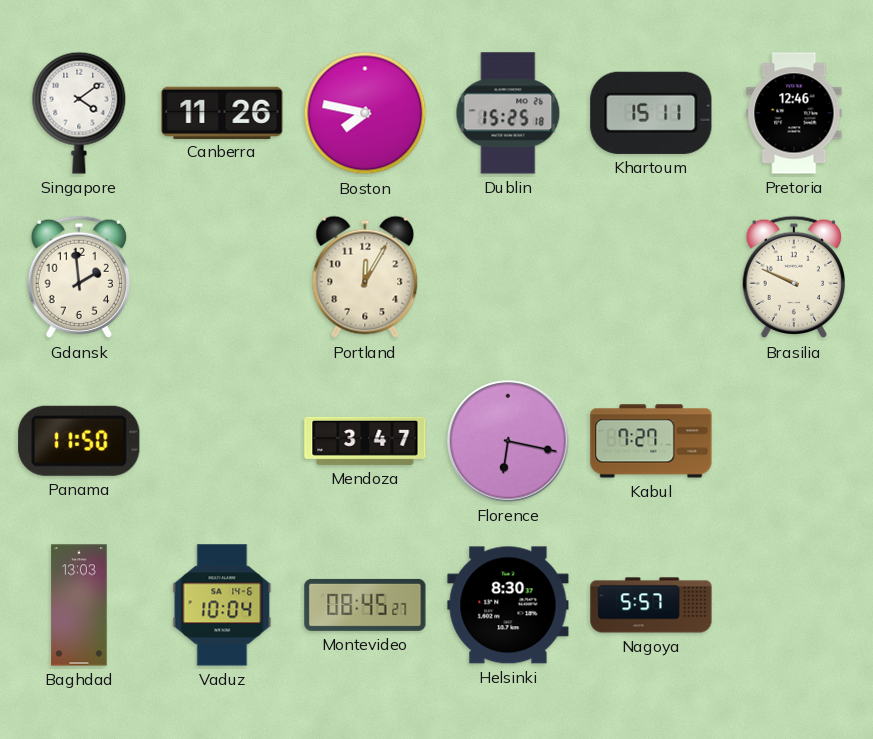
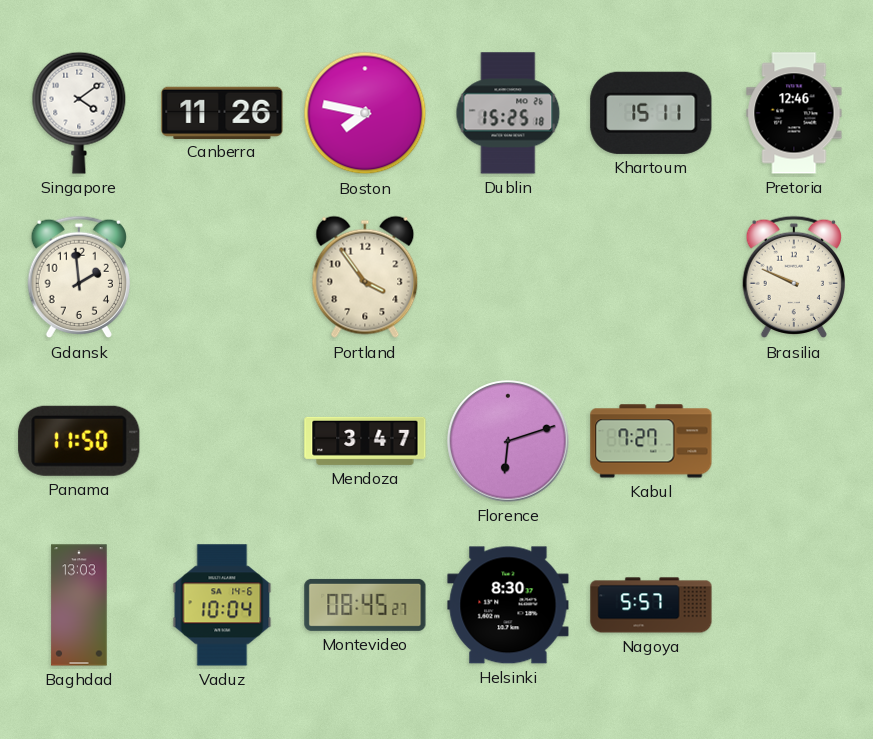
Portland: 12:05 -> 3:54
Florence: 6:17 -> 6:12
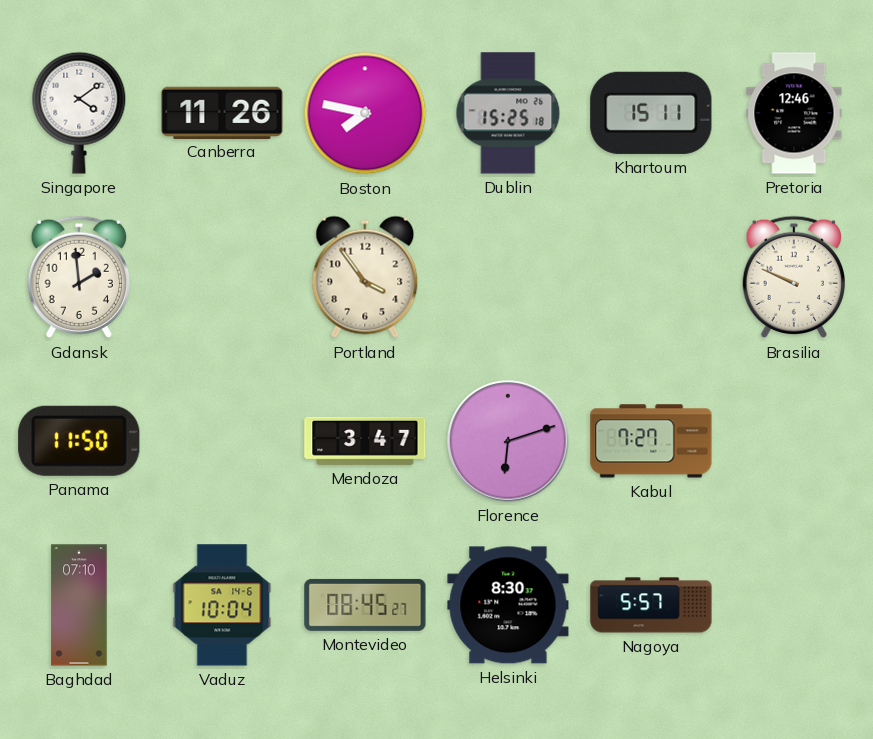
Baghdad: 13:03 -> 07:10
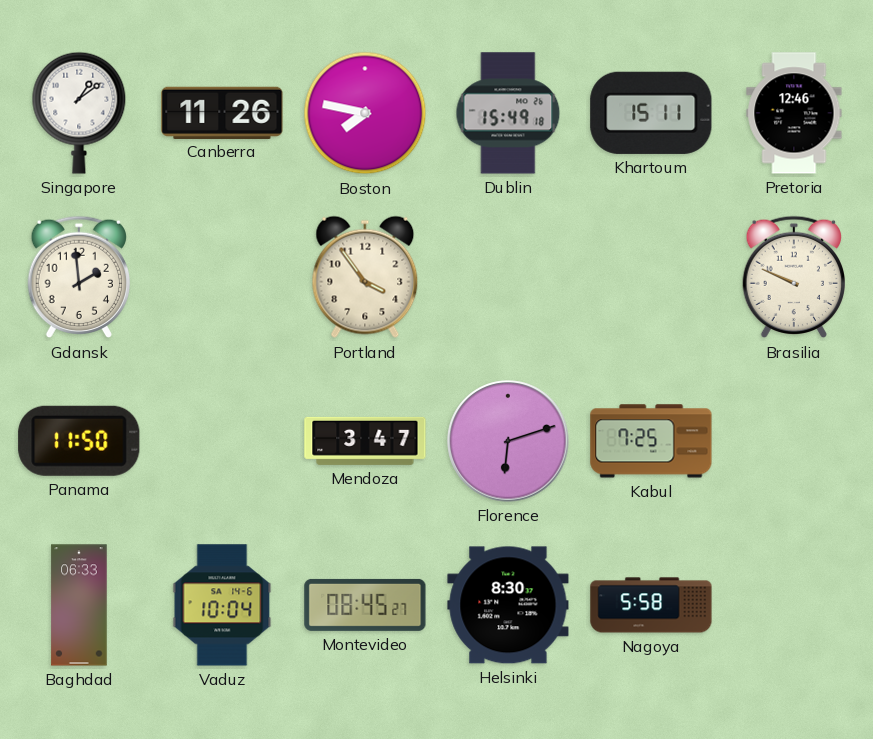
Singapore: 4:09 -> 1:09
Dublin: 15:25 -> 15:49
Kabul: 7:27 -> 7:25
Baghdad: 07:10 -> 06:33
Nagoya: 5:57 -> 5:58
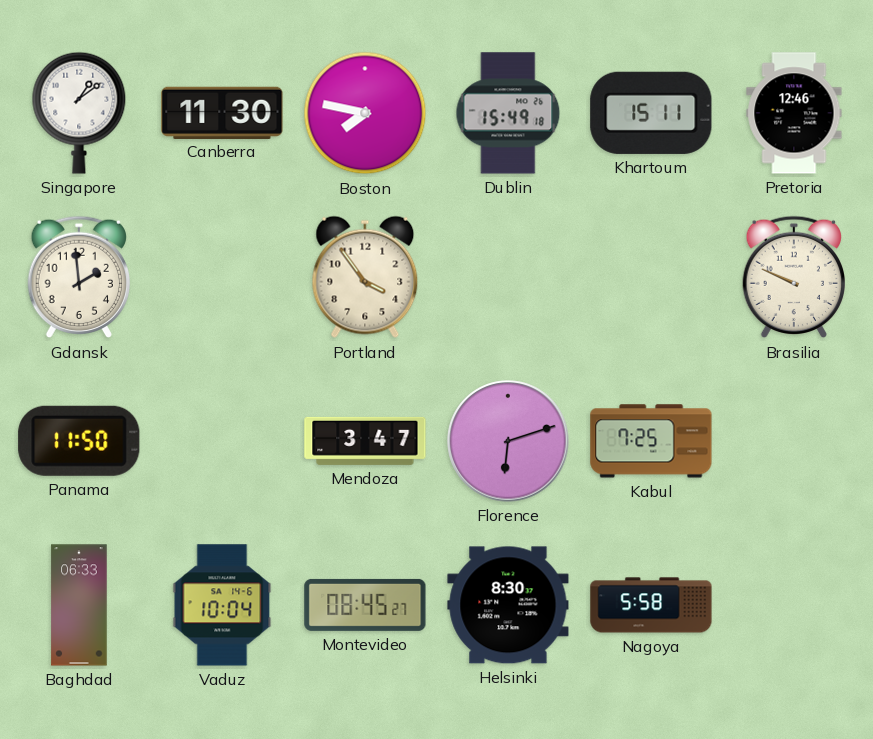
Canberra: 11:26 -> 11:30
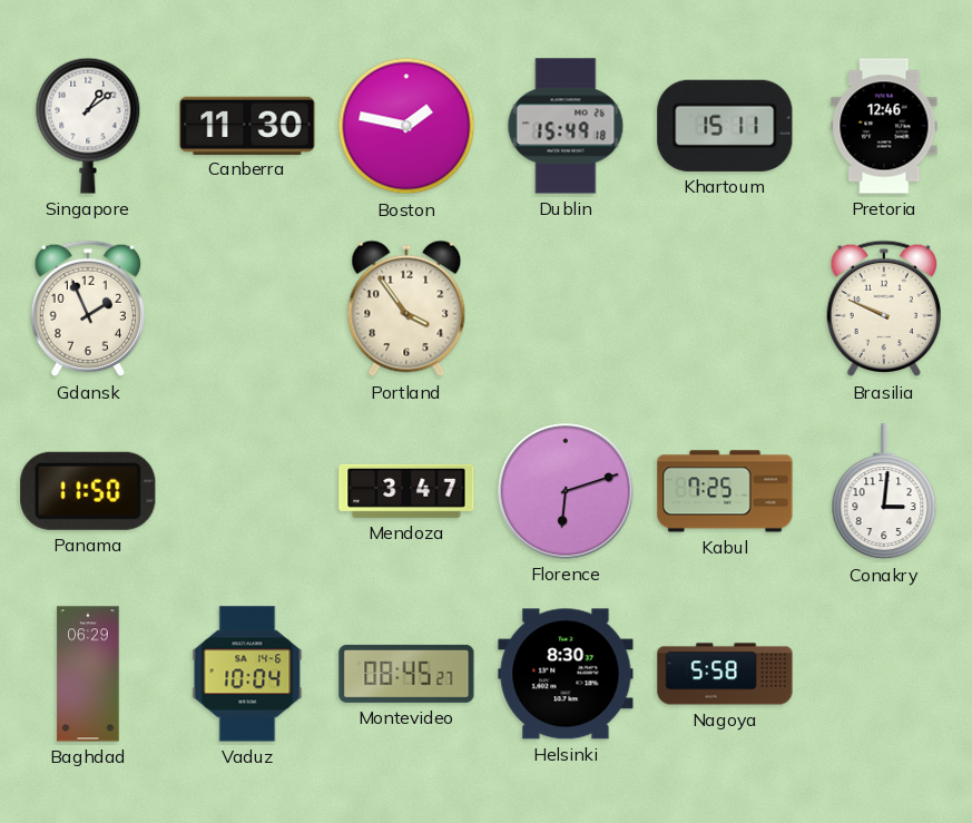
Boston: 7:47 -> 1:47
Gdansk: 1:59 -> 1:56
Conakry: none -> 3:01
Baghdad: 06:33 -> 06:29
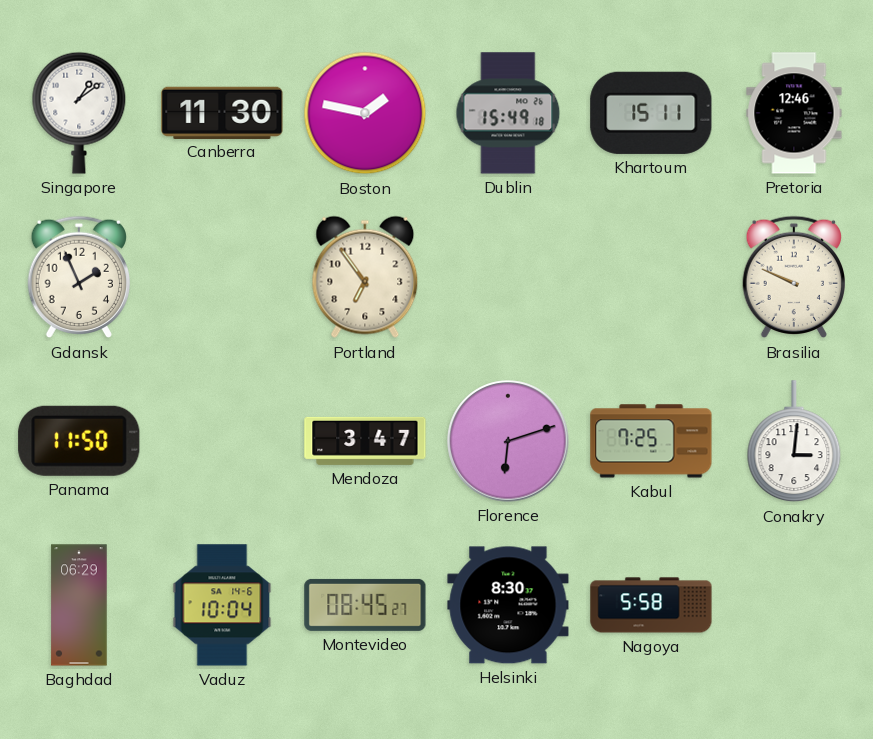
Portland: 3:54 -> 6:54
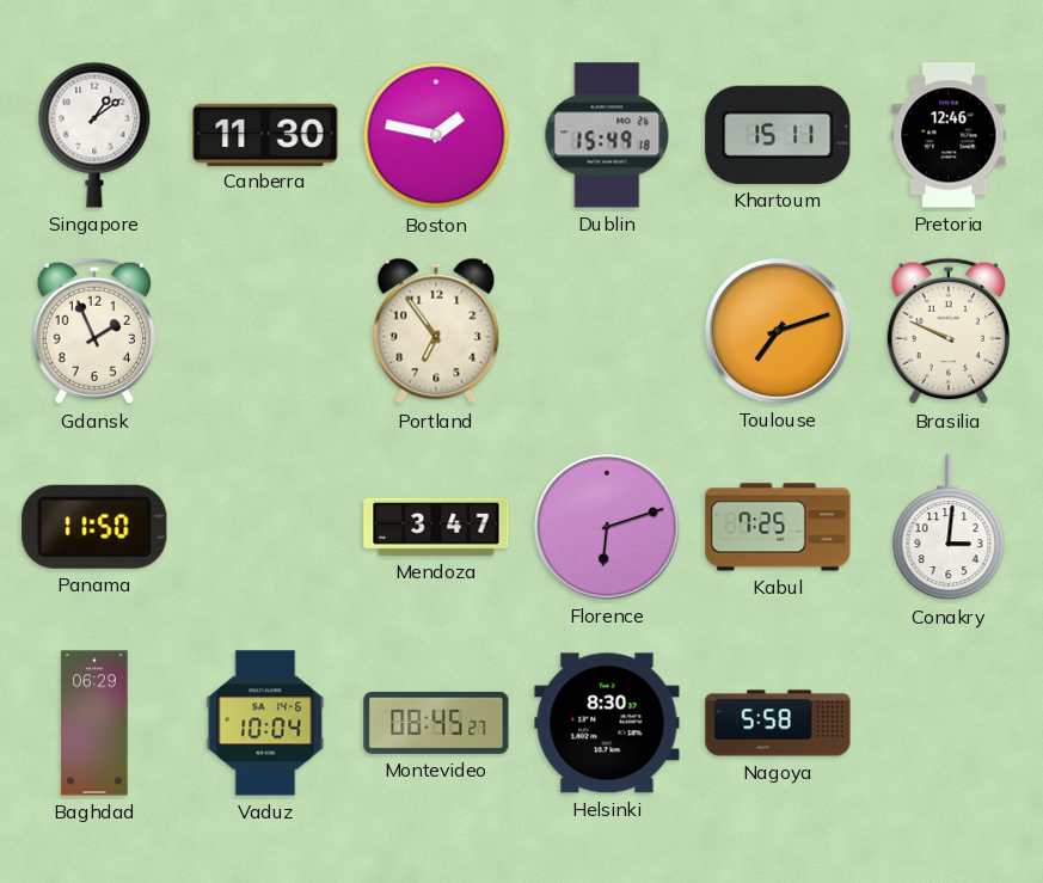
Toulouse: none -> 7:12
